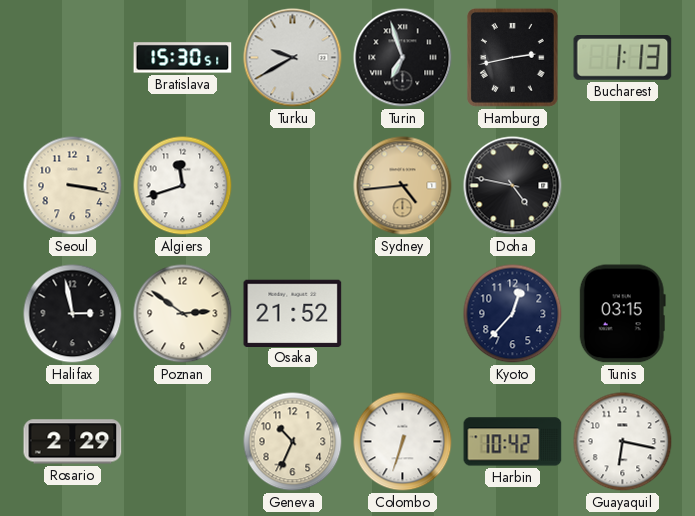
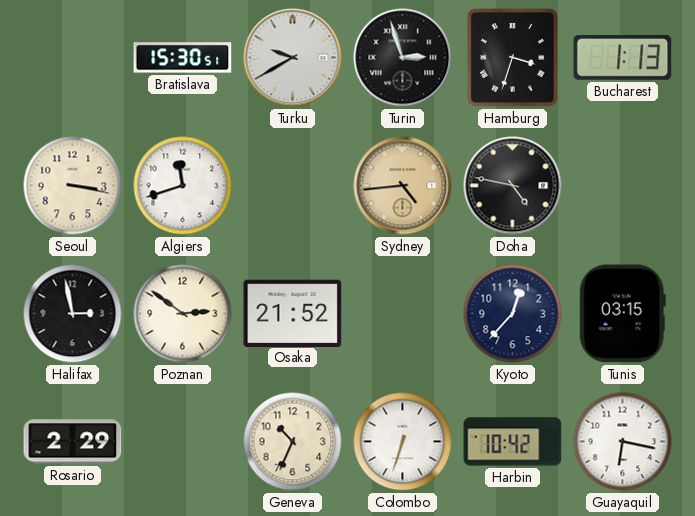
Turin: 6:57 -> 2:57
Hamburg: 2:43 -> 3:33
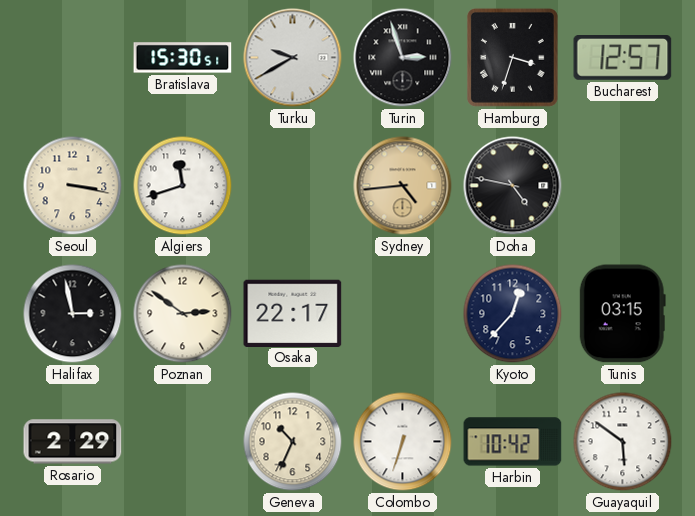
Bucharest: 1:13 -> 12:57
Osaka: 21:52 -> 22:17
Guayaquil: 6:17 -> 5:51
